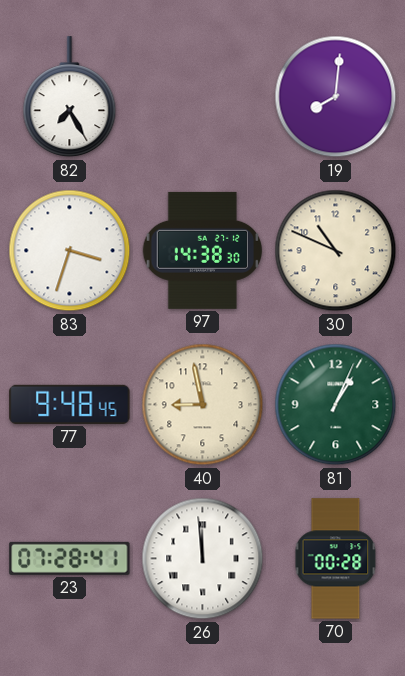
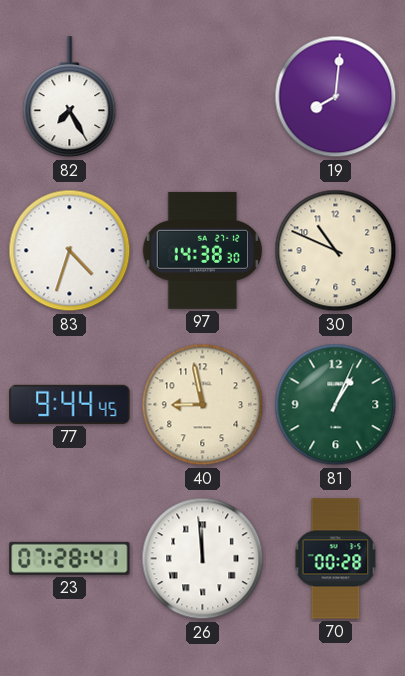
83: 3:33 -> 4:33
77: 9:48 -> 9:44
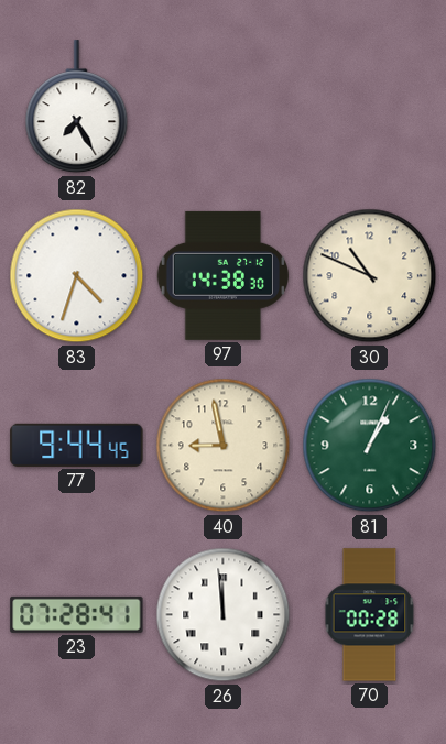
19: 8:01 -> none
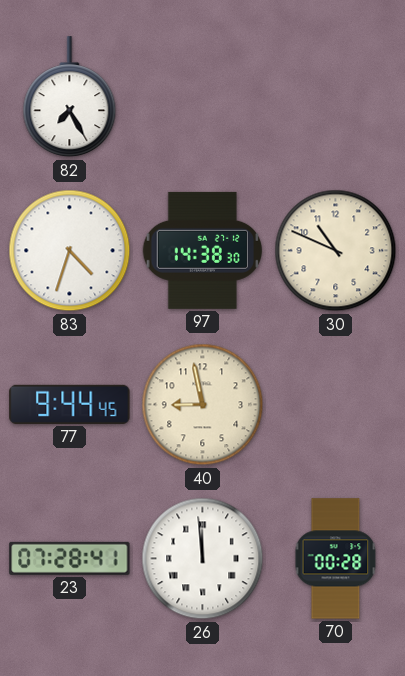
81: 1:04 -> none
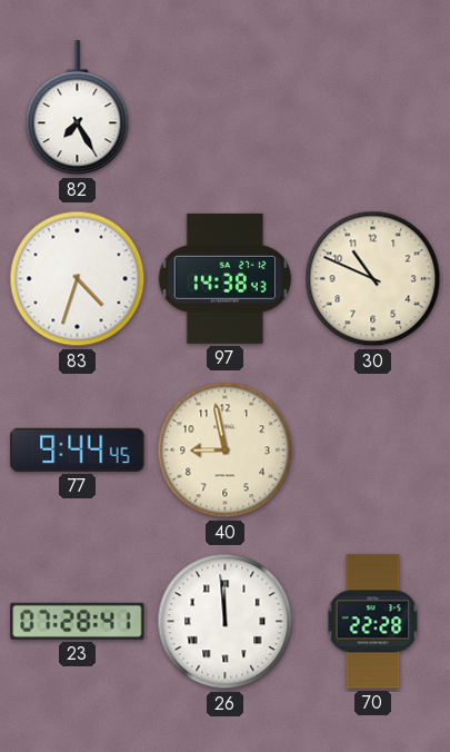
97: 14:38:30 -> 14:38:43
70: 00:28 -> 22:28
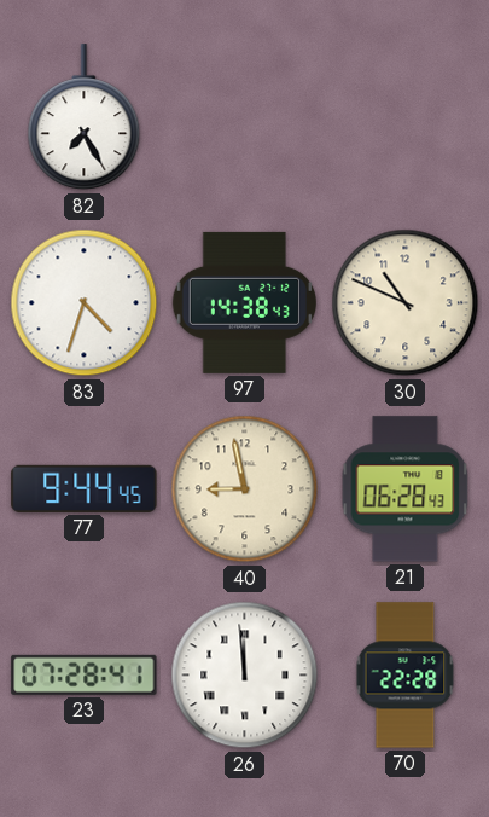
21: none -> 06:28
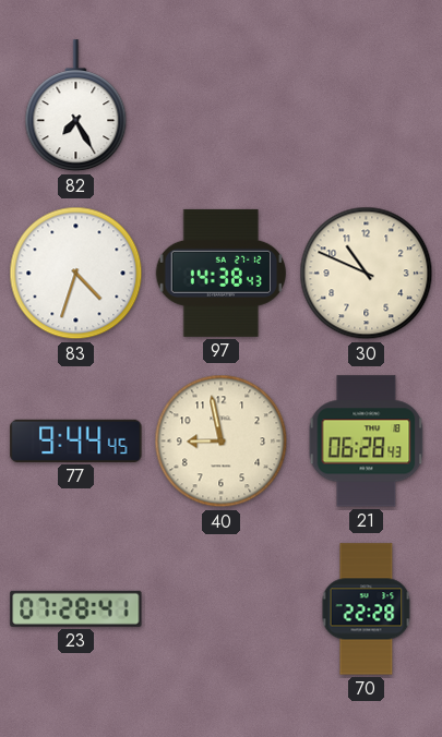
26: 11:59 -> none
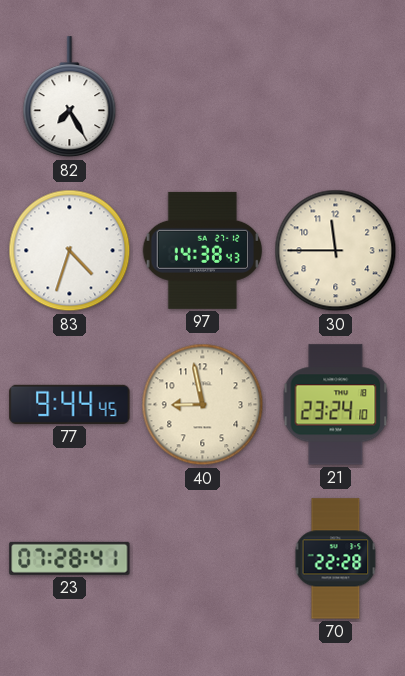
30: 10:49 -> 11:45
21: 06:28 -> 23:24
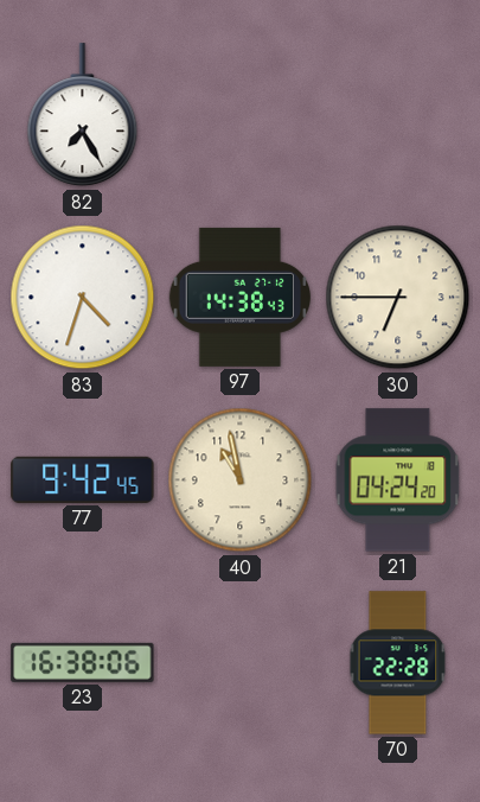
30: 11:45 -> 6:45
77: 9:44 -> 9:42
40: 8:58 -> 10:58
21: 23:24 -> 04:24
23: 07:28 -> 16:38
